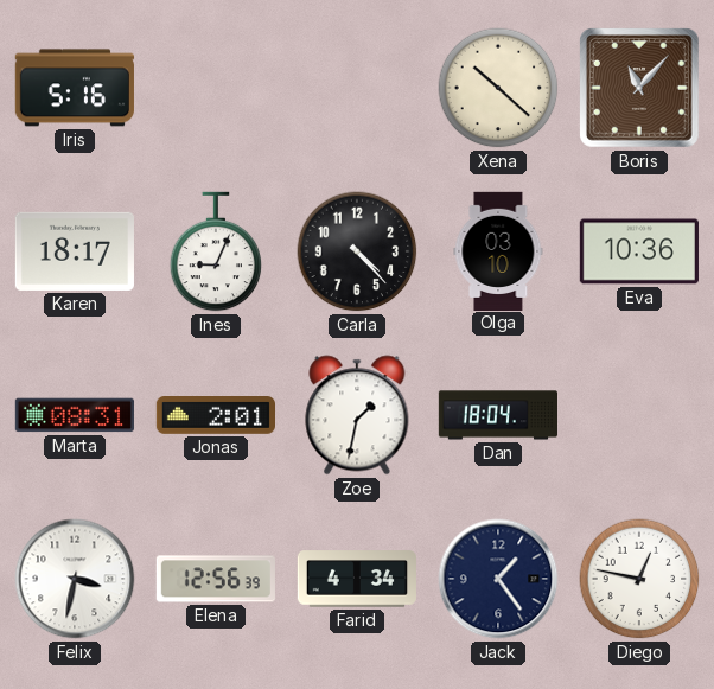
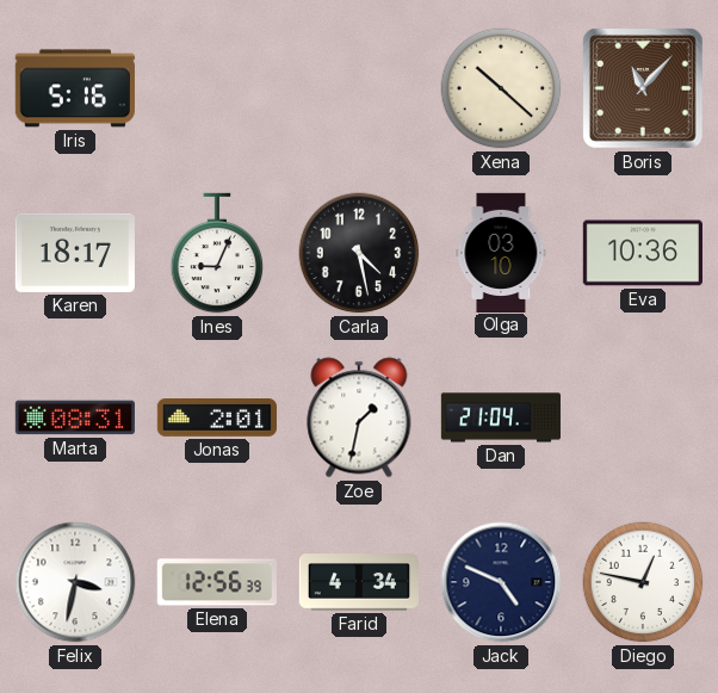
Carla: 4:23 -> 4:28
Dan: 18:04 -> 21:04
Jack: 1:24 -> 4:49
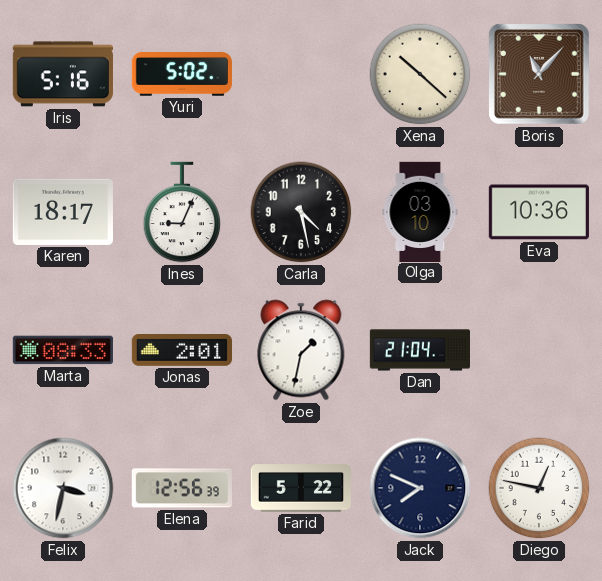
Yuri: none -> 5:02
Marta: 08:31 -> 08:33
Farid: 4:34 -> 5:22
Jack: 4:49 -> 7:49
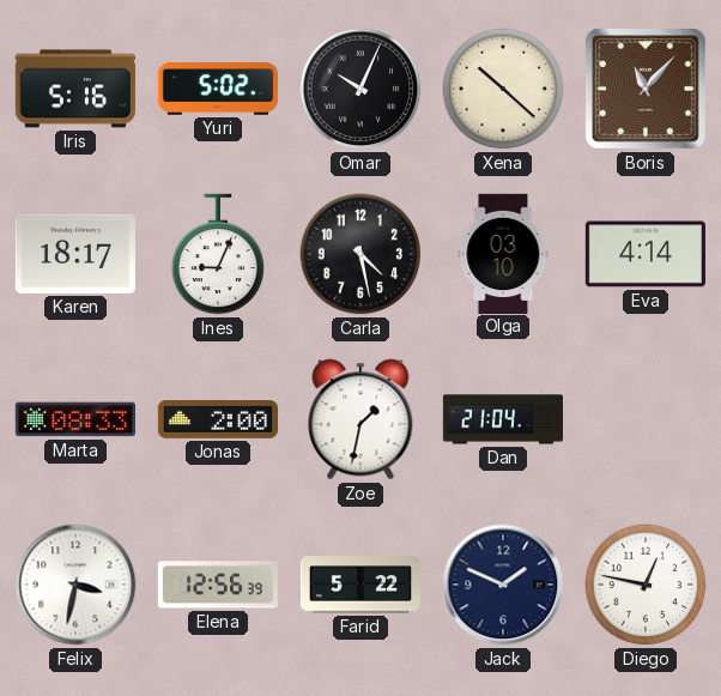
Omar: none -> 10:04
Eva: 10:36 -> 4:14
Jonas: 2:01 -> 2:00
Jack: 7:49 -> 1:49
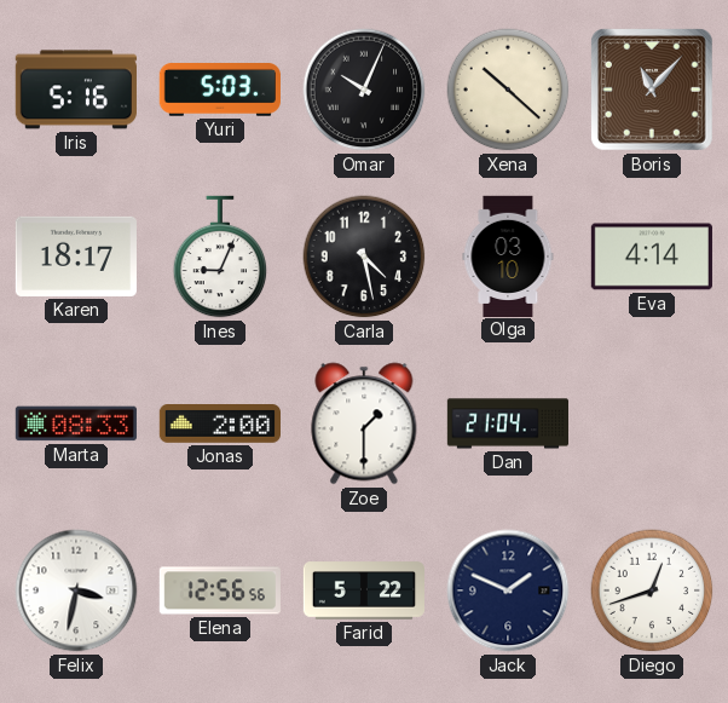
Yuri: 5:02 -> 5:03
Zoe: 1:32 -> 1:30
Elena: 12:56:39 -> 12:56:56
Diego: 12:47 -> 12:42
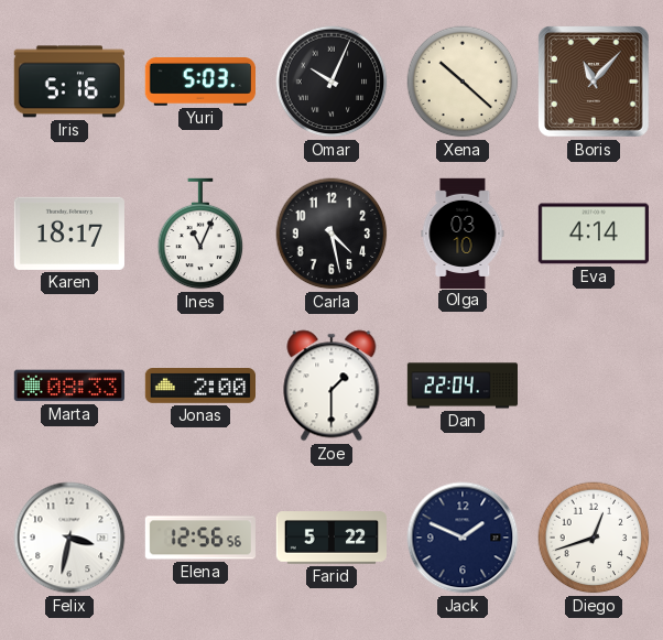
Ines: 9:04 -> 11:04
Dan: 21:04 -> 22:04
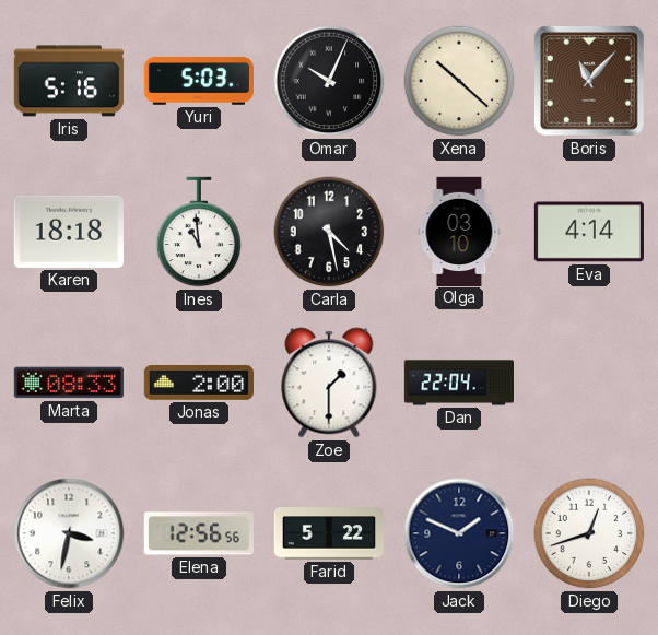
Karen: 18:17 -> 18:18
Ines: 11:04 -> 10:59
